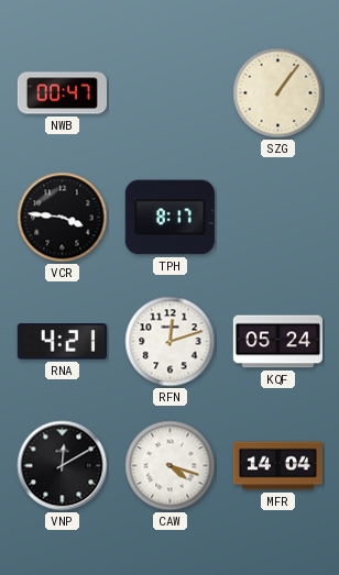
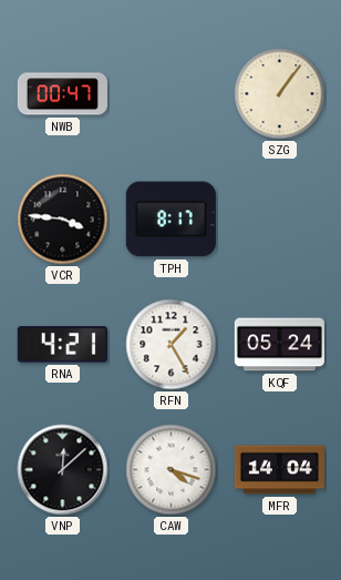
RFN: 12:12 -> 1:25
VNP: 12:10 -> 12:08
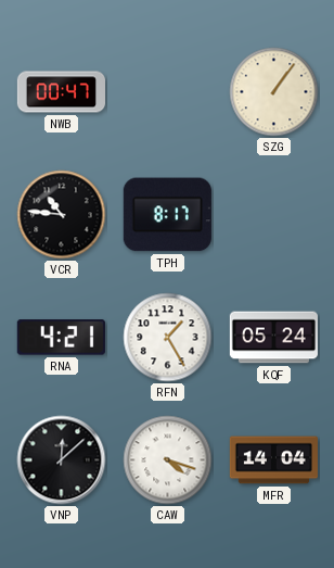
VCR: 3:46 -> 10:46
